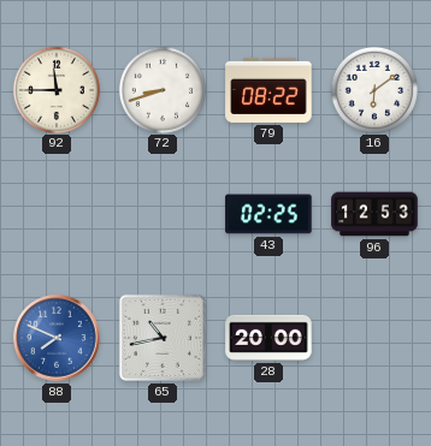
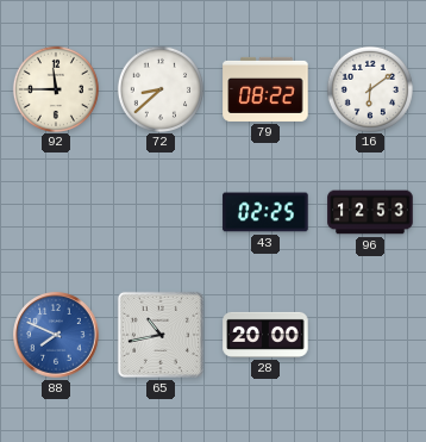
72: 8:42 -> 8:38
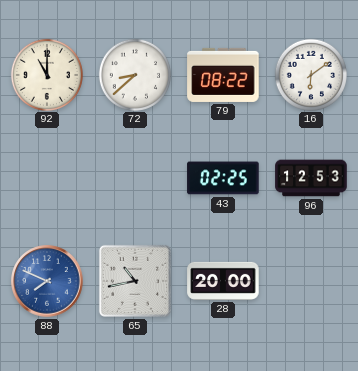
92: 11:45 -> 11:00
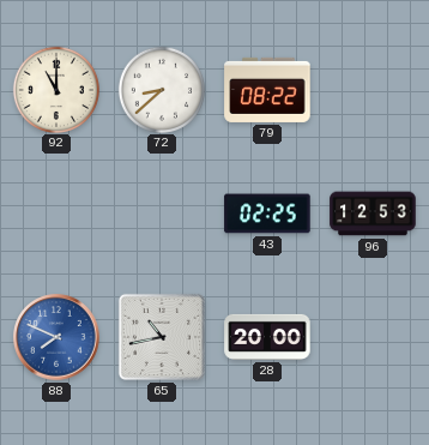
16: 6:09 -> none
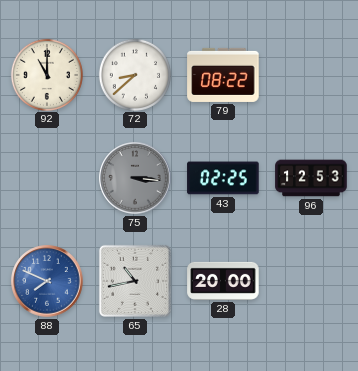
75: none -> 3:16
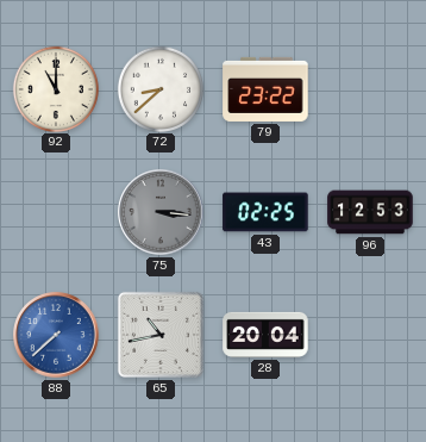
79: 08:22 -> 23:22
88: 7:49 -> 7:38
28: 20:00 -> 20:04
